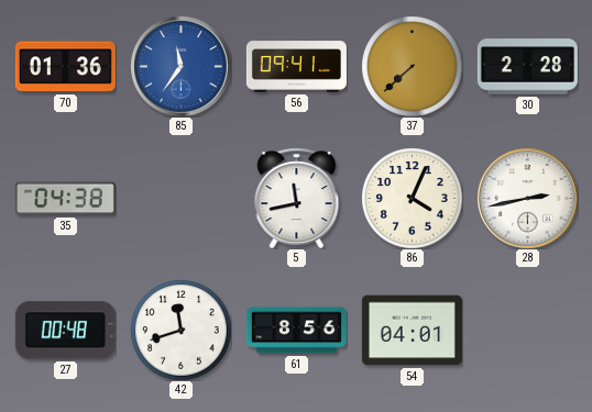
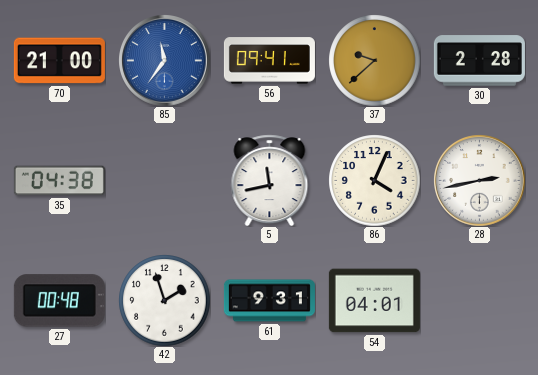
70: 01:36 -> 21:00
37: 7:38 -> 9:38
42: 11:42 -> 1:57
61: 8:56 -> 9:31
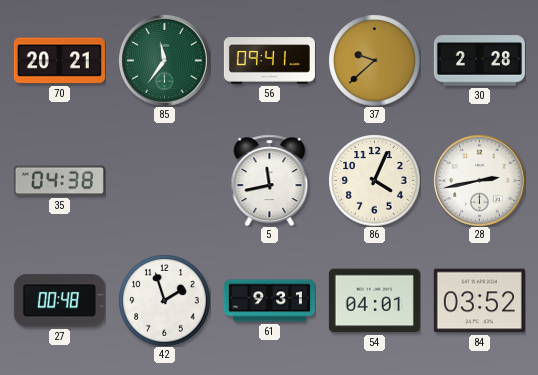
70: 21:00 -> 20:21
85 dial: blue -> green
84: none -> 03:52
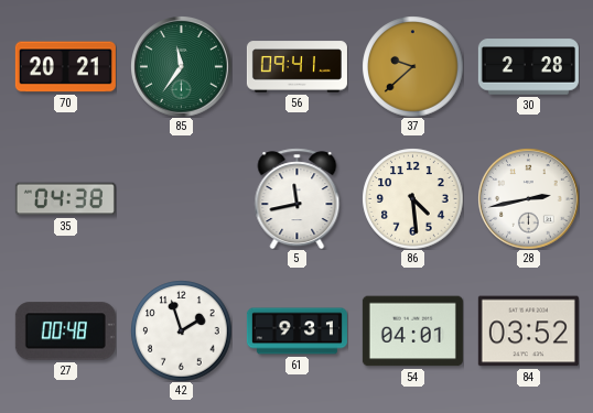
86: 4:04 -> 4:29
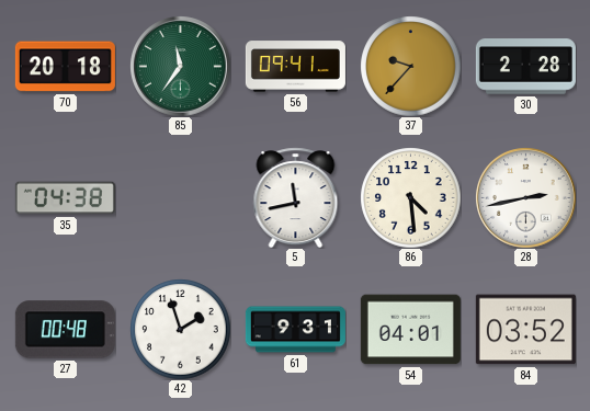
70: 20:21 -> 20:18
37: 9:38 -> 9:37
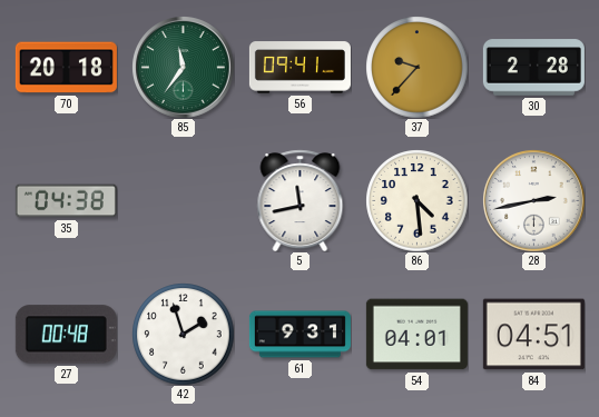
84: 03:52 -> 04:51
